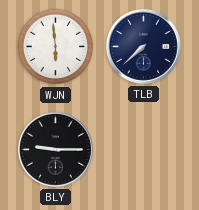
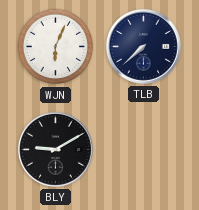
WJN: 5:59 -> 6:04
BLY: 9:15 -> 9:10
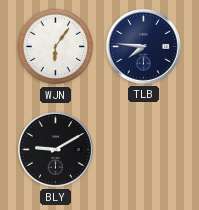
WJN: 6:04 -> 6:06
TLB: 7:38 -> 7:46
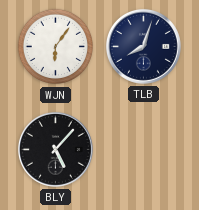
TLB: 7:46 -> 8:03
BLY: 9:10 -> 5:07
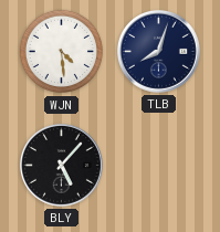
WJN: 6:06 -> 4:29
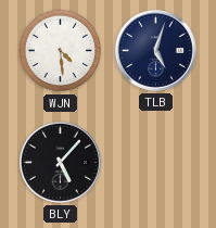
TLB: 8:03 -> 5:03
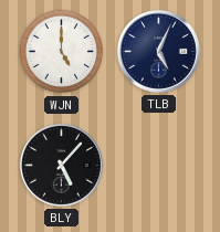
WJN: 4:29 -> 5:00
TLB: 5:03 -> 5:04
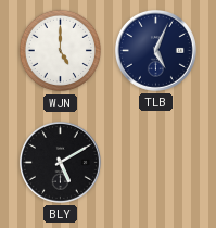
BLY: 5:07 -> 5:10
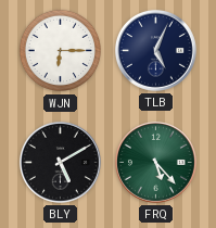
WJN: 5:00 -> 6:15
FRQ: none -> 5:23
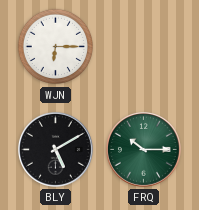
TLB: 5:04 -> none
FRQ: 5:23 -> 10:15
